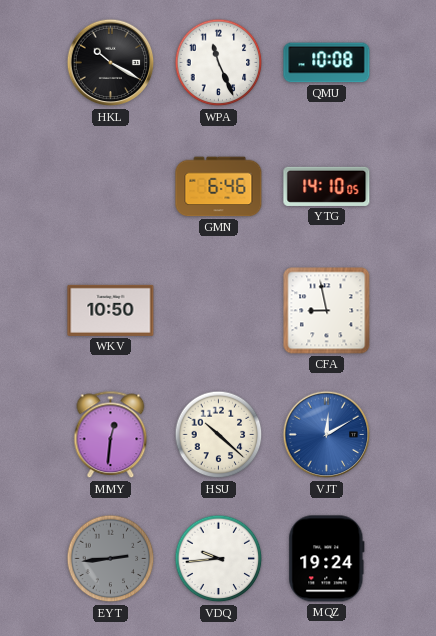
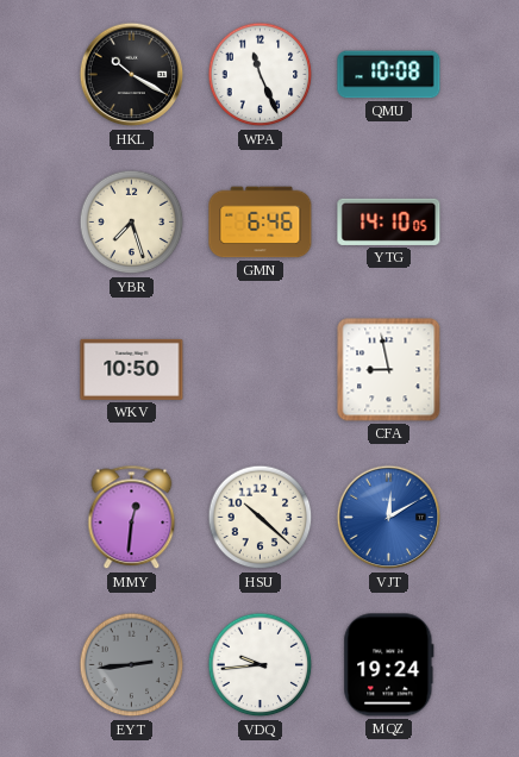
YBR: none -> 7:27
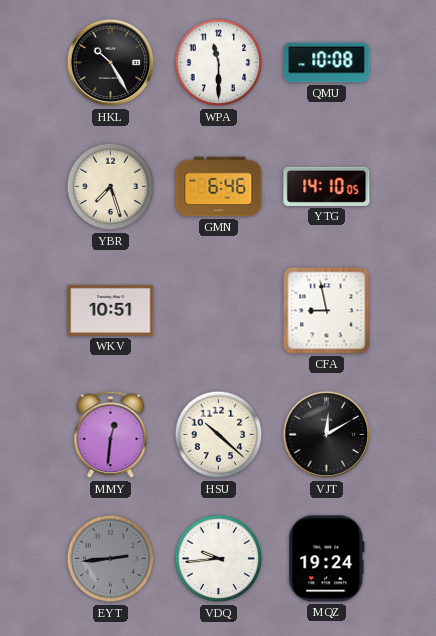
HKL: 10:20 -> 10:25
WPA: 11:26 -> 11:30
WKV: 10:50 -> 10:51
VJT dial: blue -> black
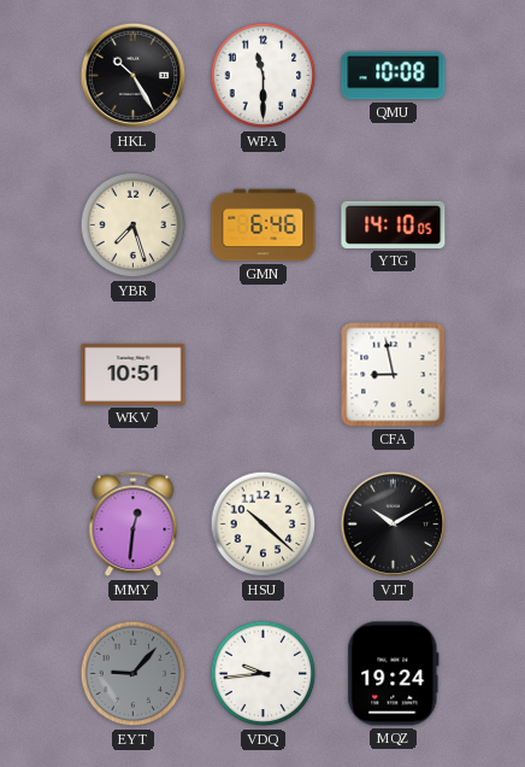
VJT: 12:10 -> 10:10
EYT: 2:44 -> 9:07
